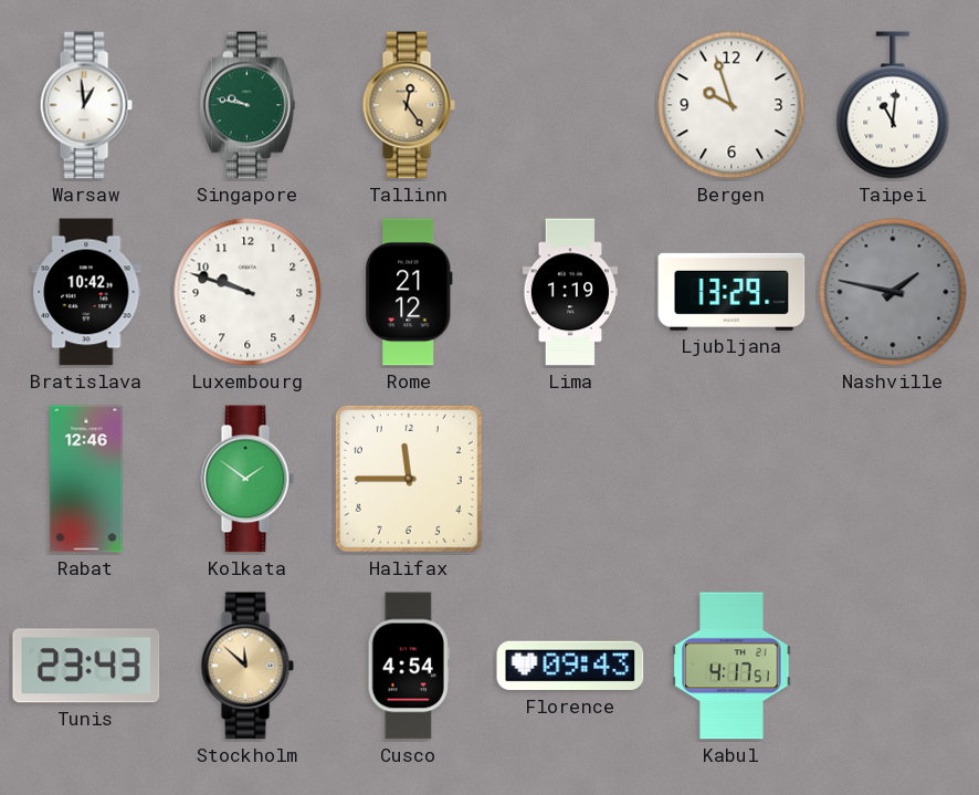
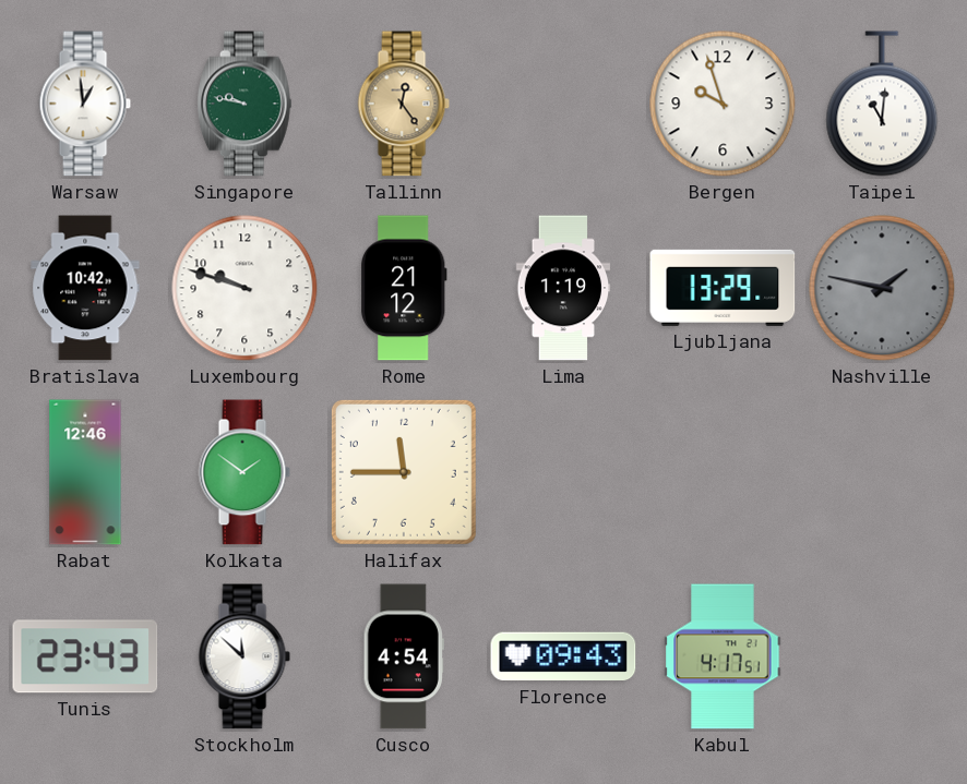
Stockholm dial: champagne -> white
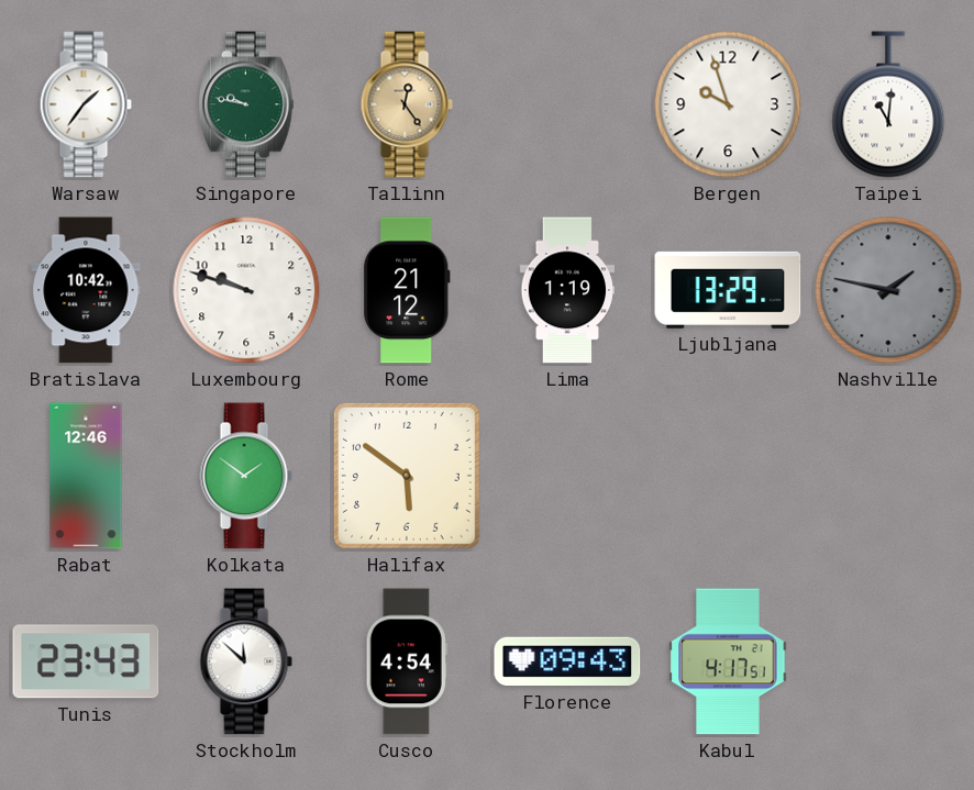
Warsaw: 12:59 -> 1:36
Halifax: 11:45 -> 5:51
